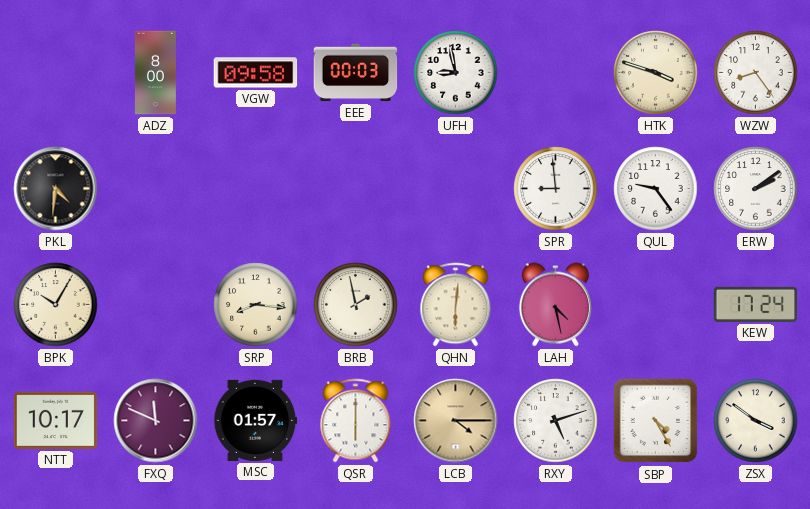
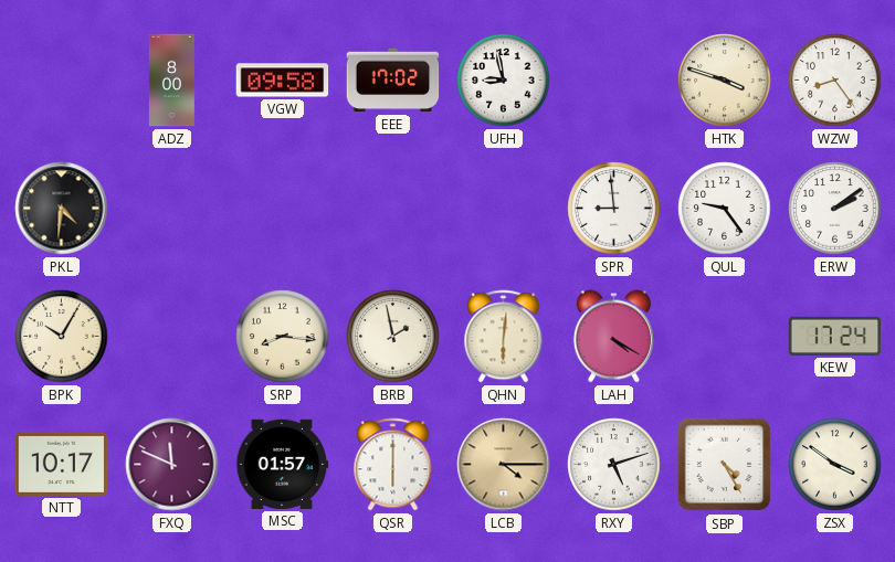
EEE: 00:03 -> 17:02
LAH: 4:28 -> 4:20
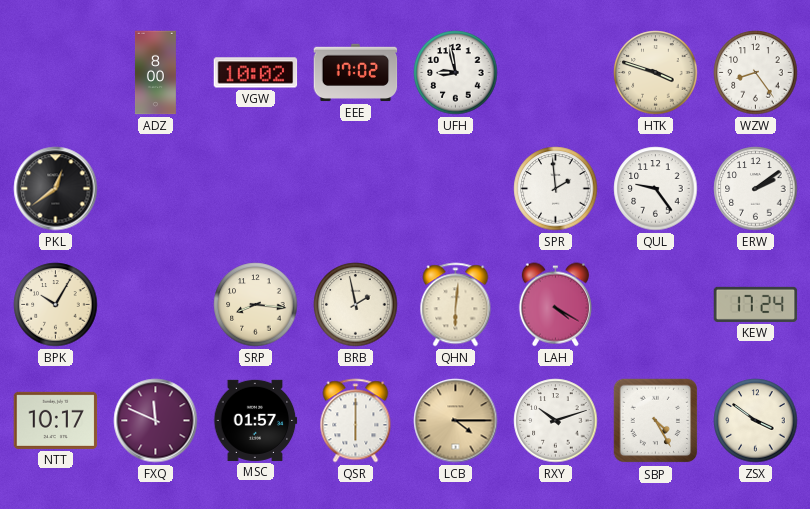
VGW: 09:58 -> 10:02
PKL: 4:31 -> 12:39
SPR: 8:59 -> 1:59
RXY: 5:12 -> 10:12
